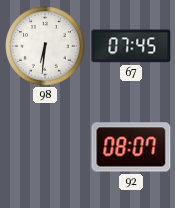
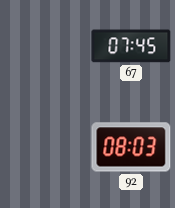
98: 6:31 -> none
92: 08:07 -> 08:03
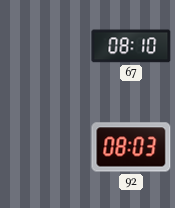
67: 07:45 -> 08:10
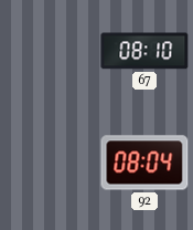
92: 08:03 -> 08:04
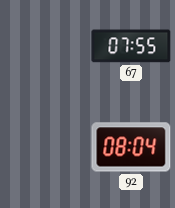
67: 08:10 -> 07:55
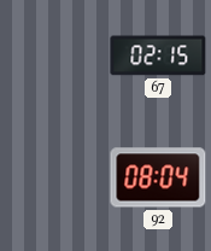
67: 07:55 -> 02:15
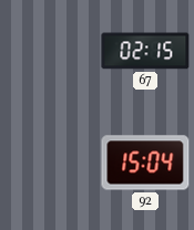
92: 08:04 -> 15:04
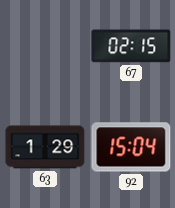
63: none -> 1:29
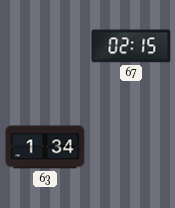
63: 1:29 -> 1:34
92: 15:04 -> none
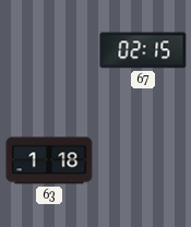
63: 1:34 -> 1:18
